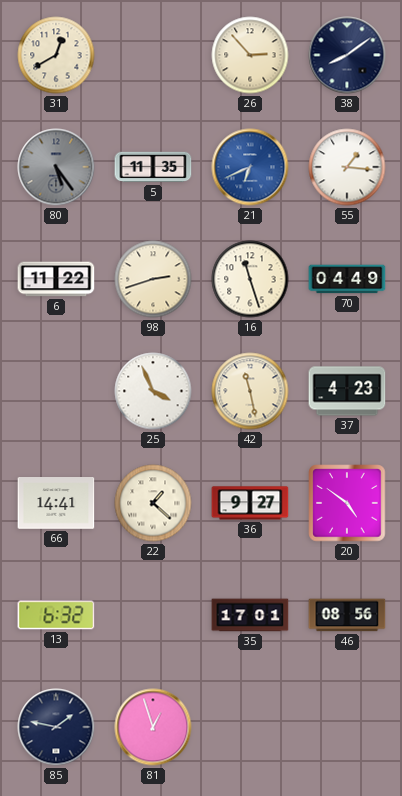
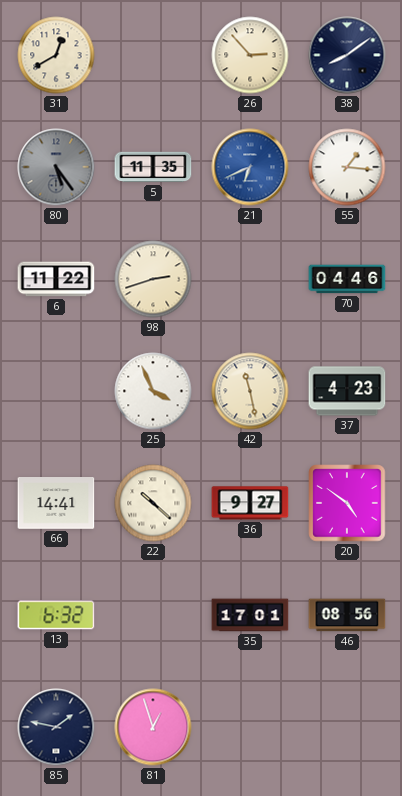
16: 11:27 -> none
70: 04:49 -> 04:46
22: 1:22 -> 10:22
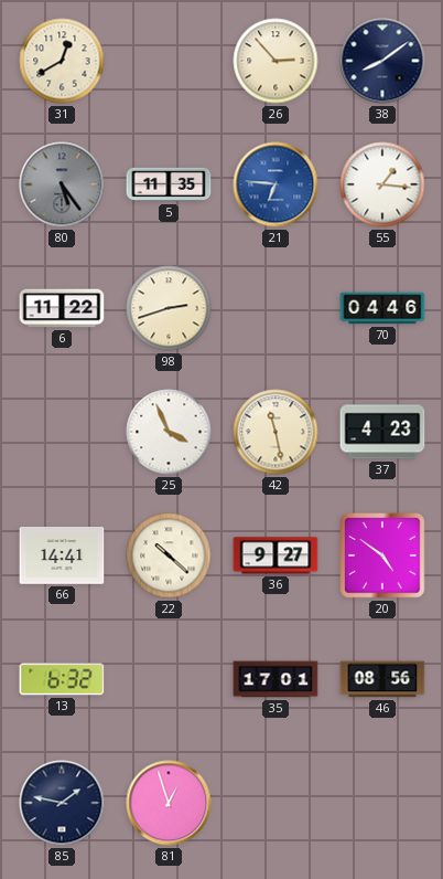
21: 6:41 -> 6:46
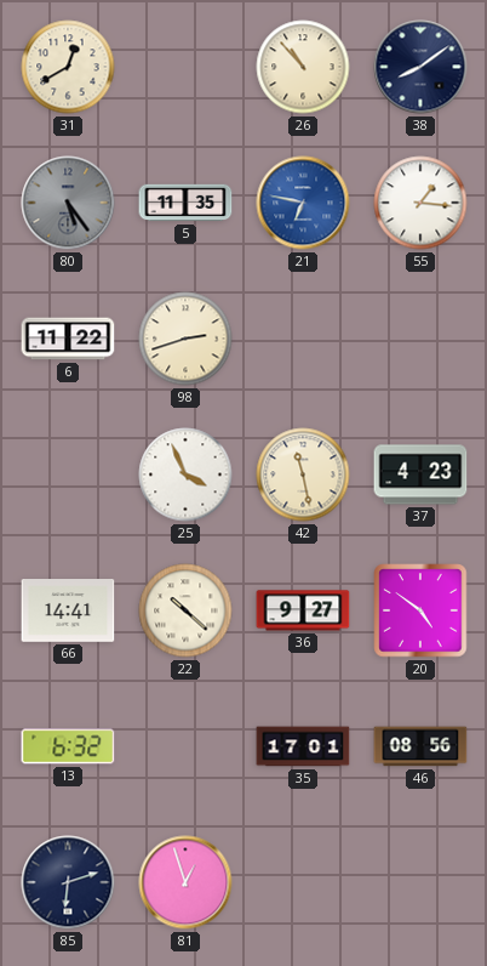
26: 2:53 -> 10:53
21: 6:46 -> 6:47
70: 04:46 -> none
85: 1:47 -> 6:12
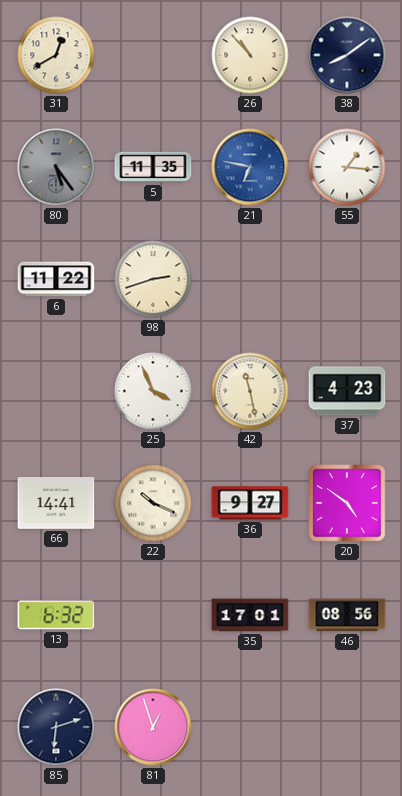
22: 10:22 -> 10:19
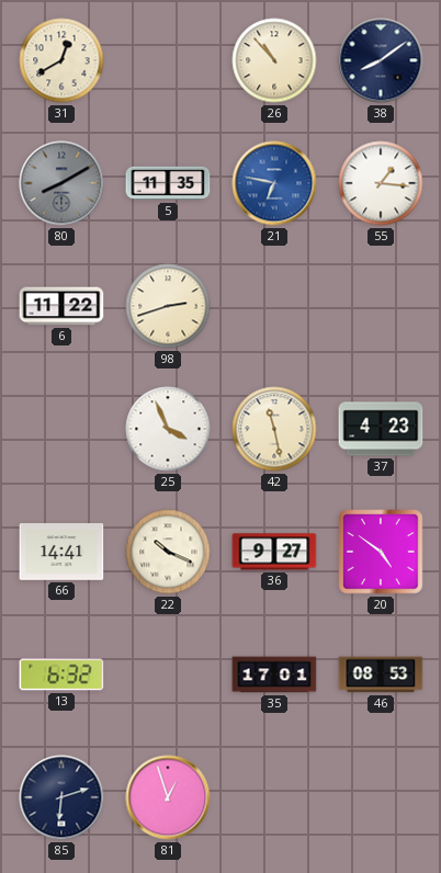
80: 5:24 -> 8:10
46: 08:56 -> 08:53
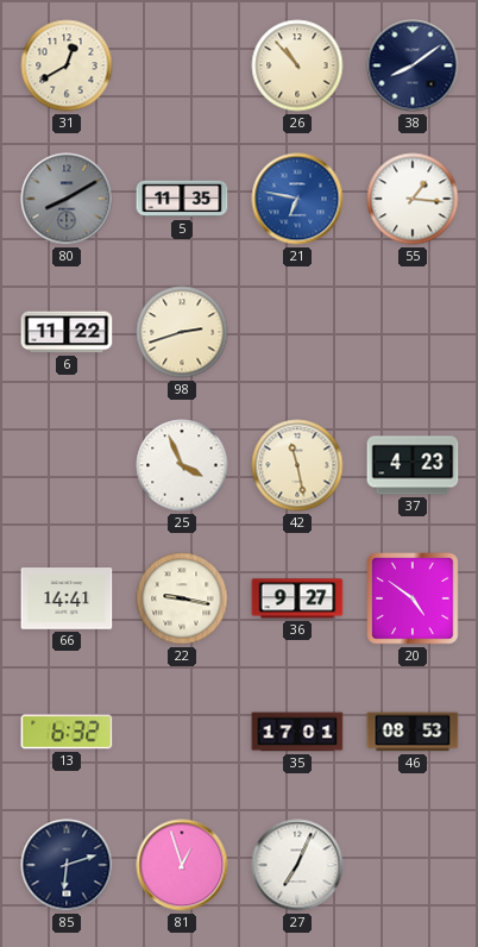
22: 10:19 -> 9:17
27: none -> 7:04
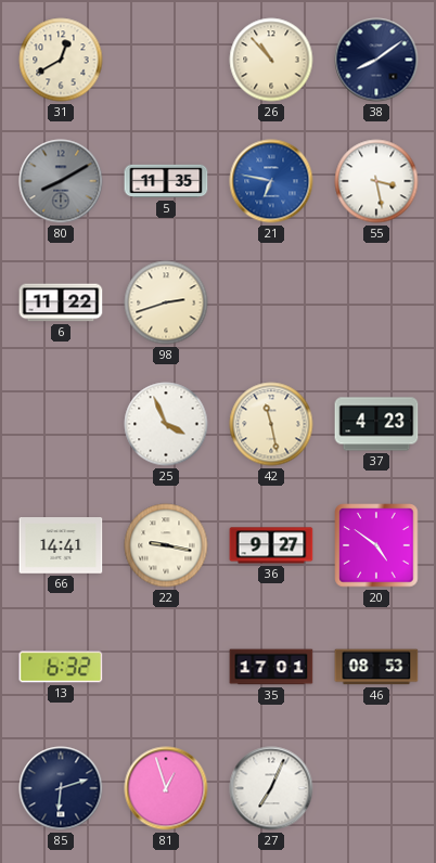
55: 1:16 -> 3:28
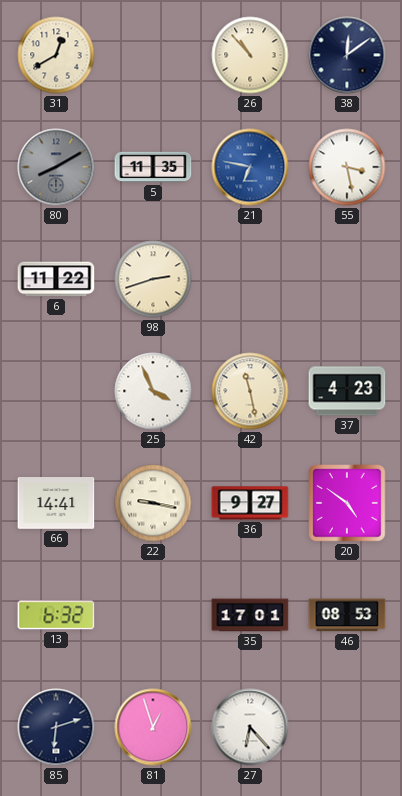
38: 8:09 -> 12:09
27: 7:04 -> 6:23
